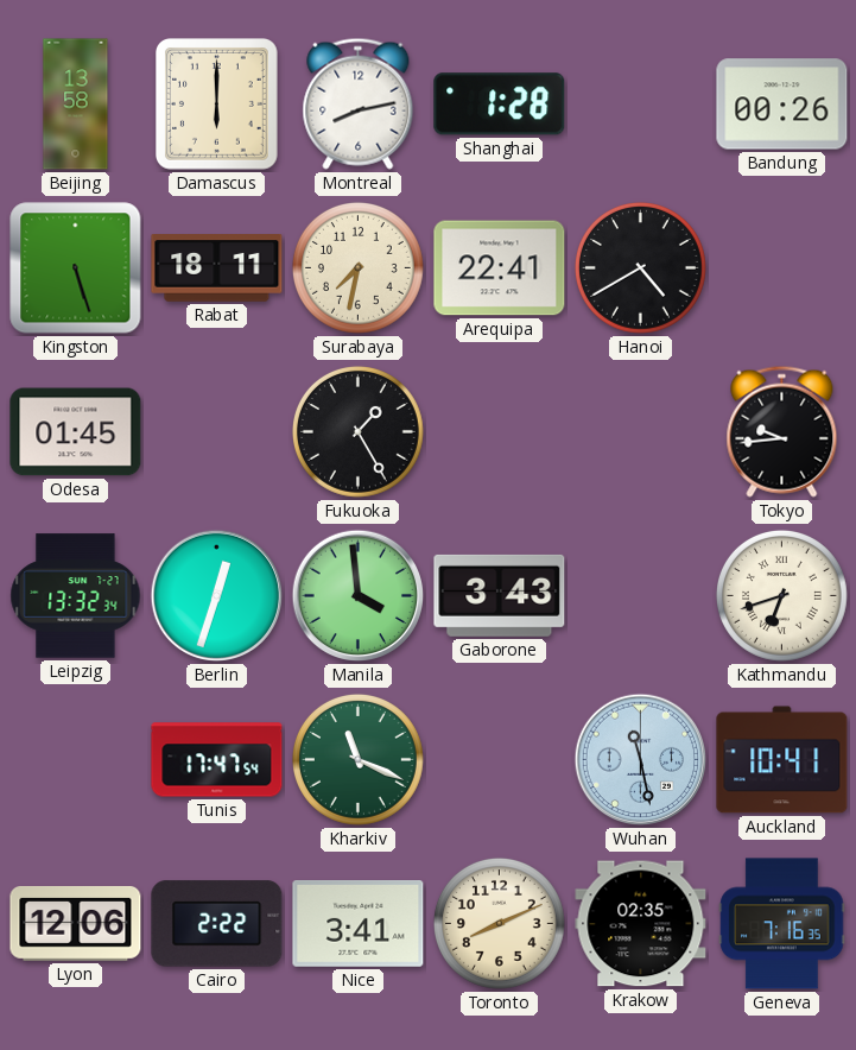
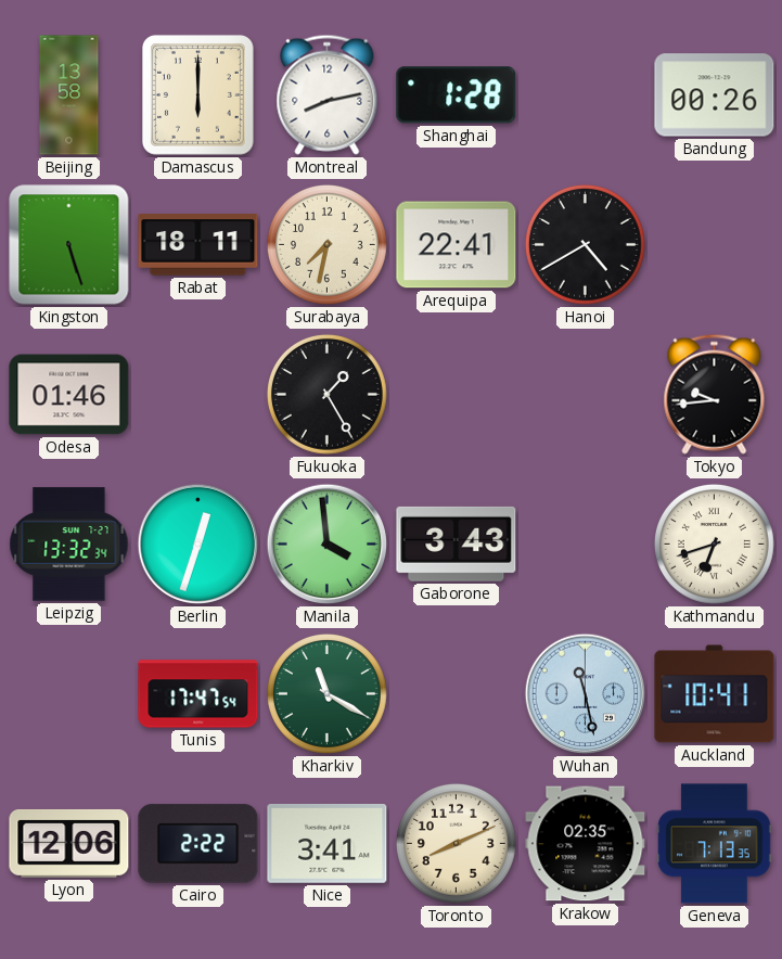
Odesa: 01:45 -> 01:46
Kharkiv: 11:19 -> 11:20
Geneva: 7:16 -> 7:13
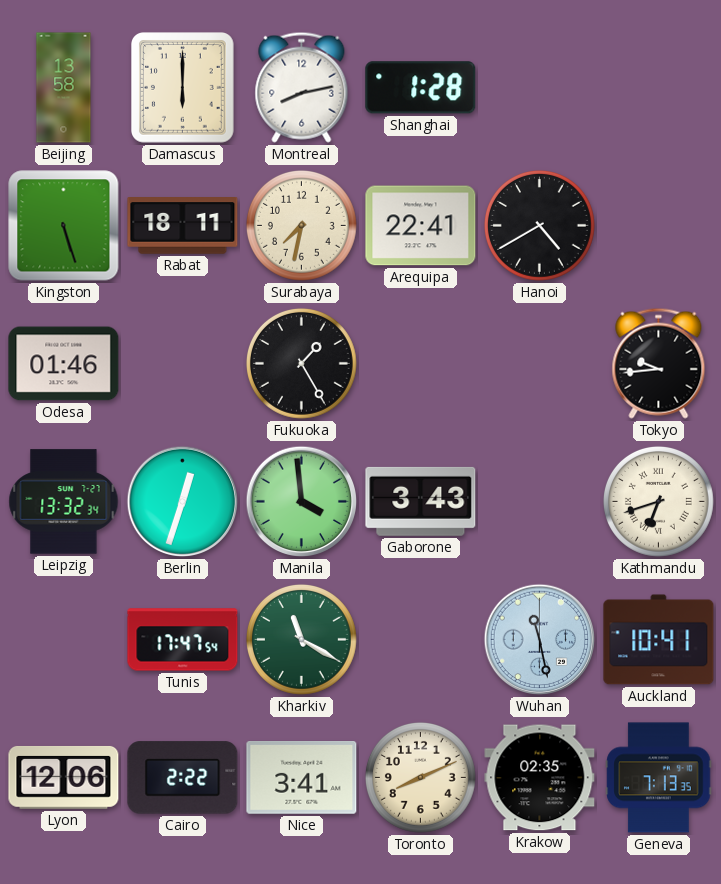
Bandung: 00:26 -> none
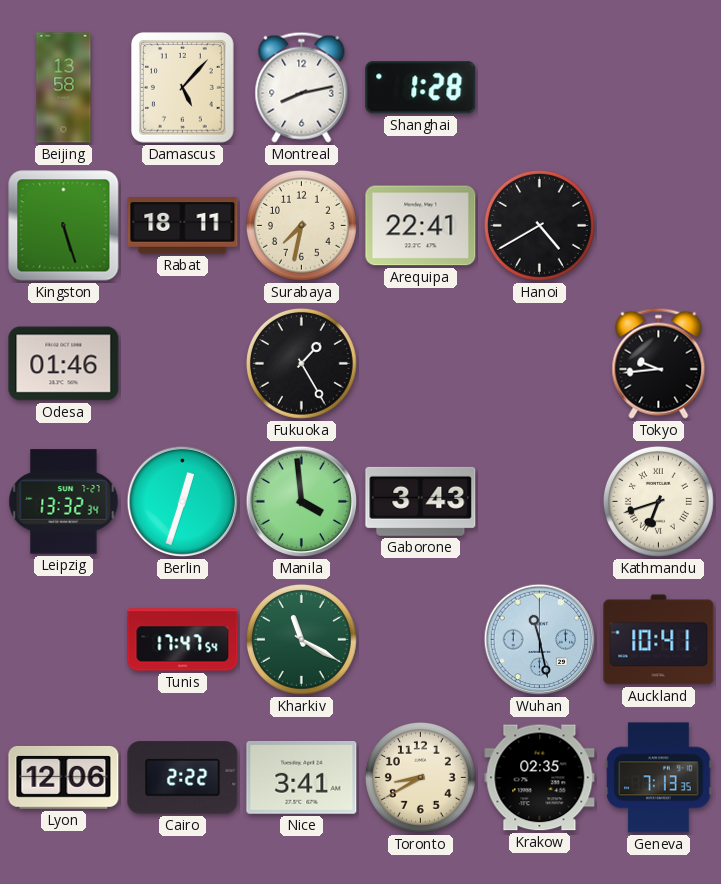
Damascus: 6:00 -> 5:07
Toronto: 8:11 -> 8:40
